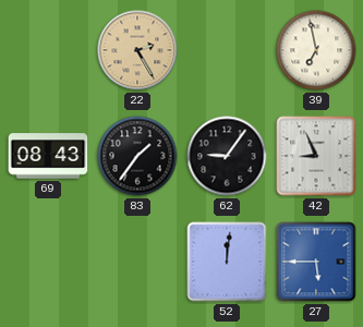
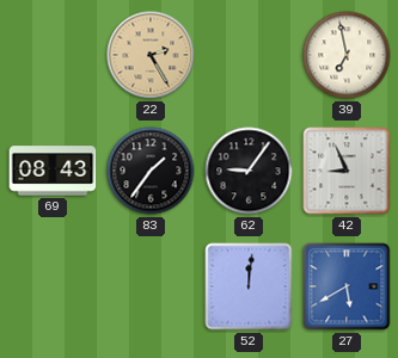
27: 5:45 -> 5:40
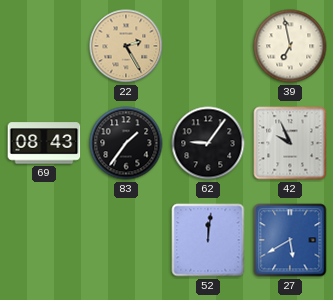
42: 8:56 -> 9:56
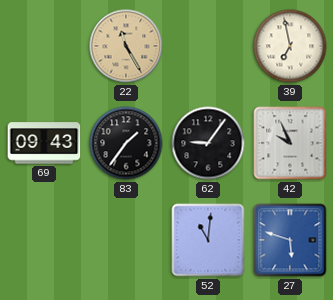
22: 2:25 -> 11:25
69: 08:43 -> 09:43
52: 12:01 -> 11:01
27: 5:40 -> 5:48
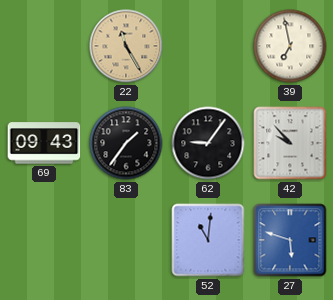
42: 9:56 -> 9:53
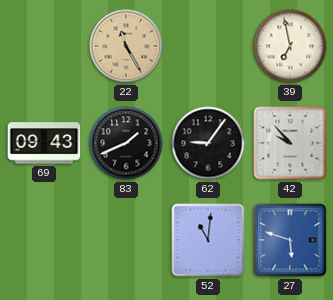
83: 1:36 -> 1:41
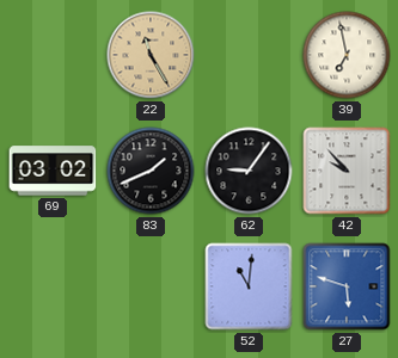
69: 09:43 -> 03:02
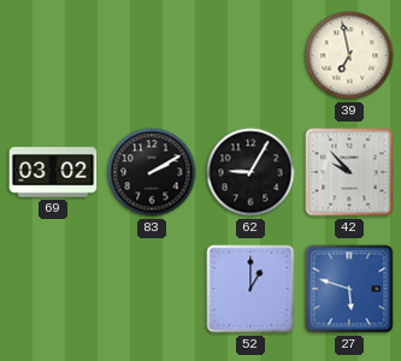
22: 11:25 -> none
83: 1:41 -> 2:10
62: 9:06 -> 9:05
52: 11:01 -> 1:00
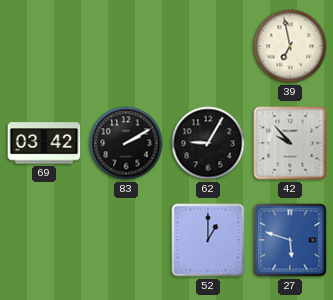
69: 03:02 -> 03:42
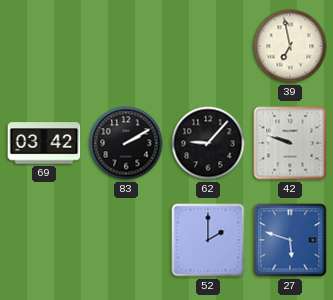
62: 9:05 -> 9:07
42: 9:53 -> 9:48
52: 1:00 -> 2:00
